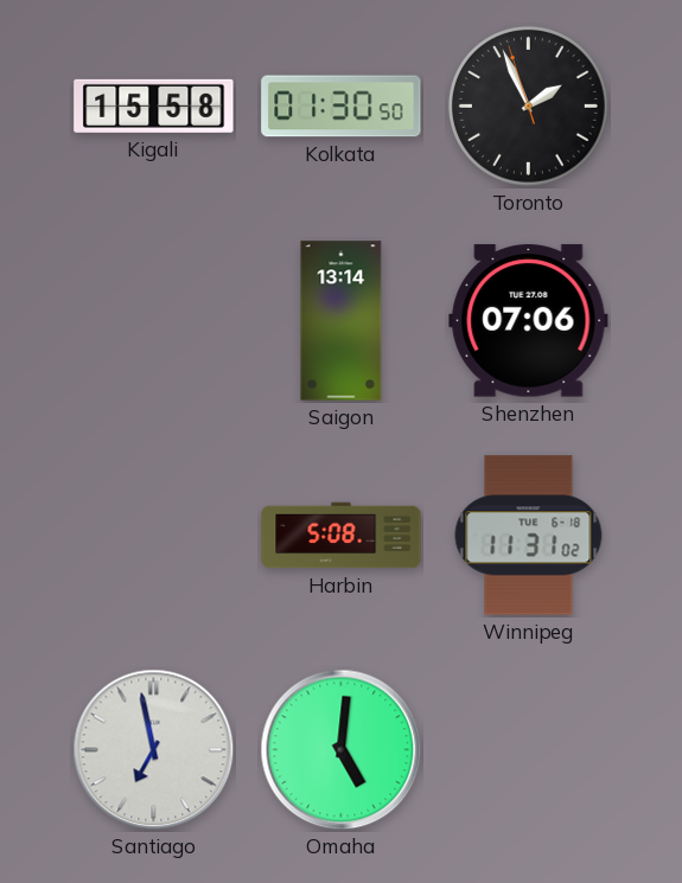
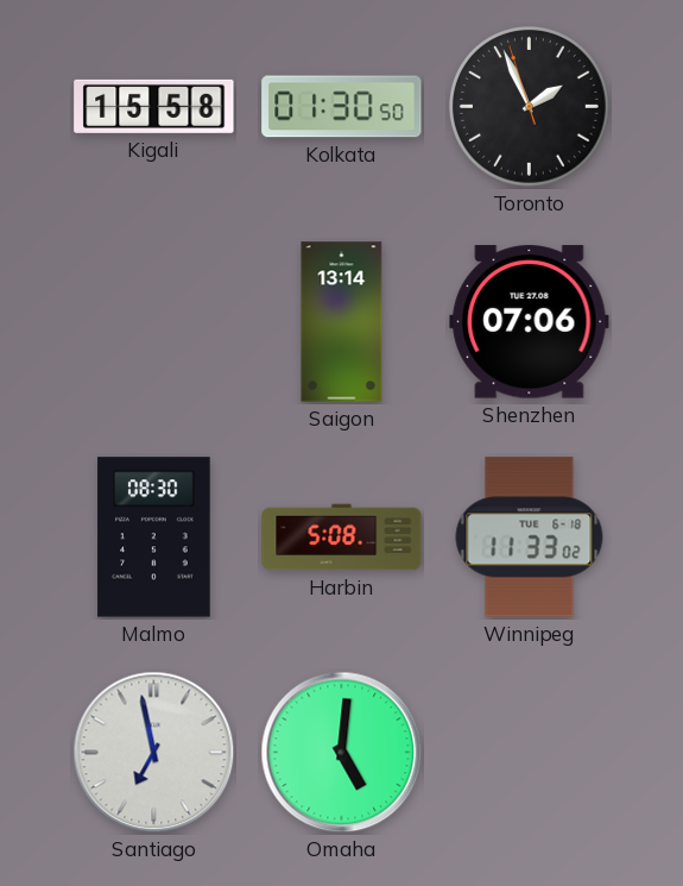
Malmo: none -> 08:30
Winnipeg: 11:31 -> 11:33
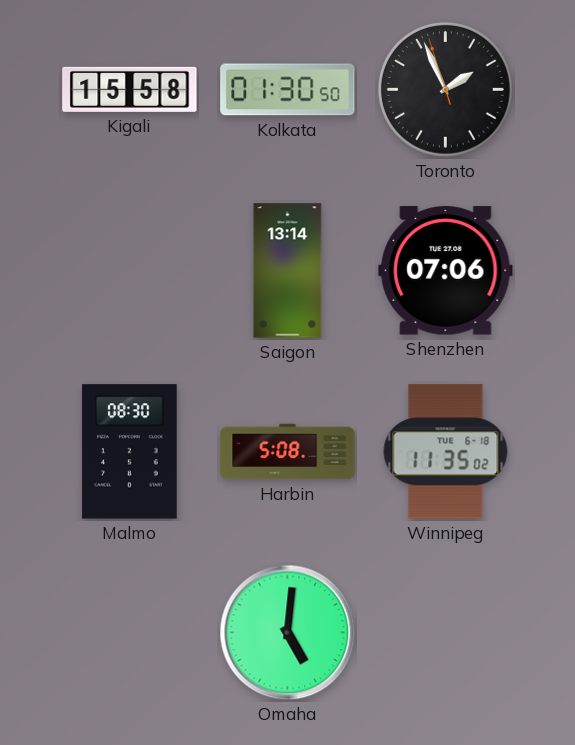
Winnipeg: 11:33 -> 11:35
Santiago: 6:58 -> none
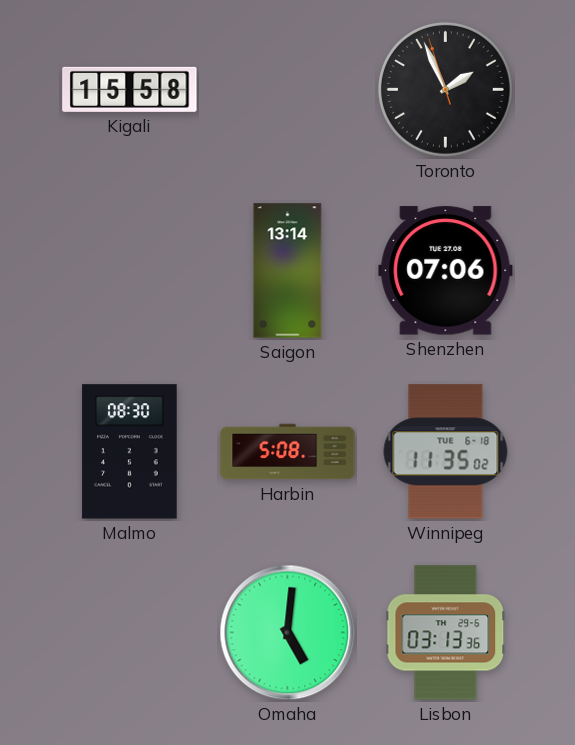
Kolkata: 01:30 -> none
Lisbon: none -> 03:13
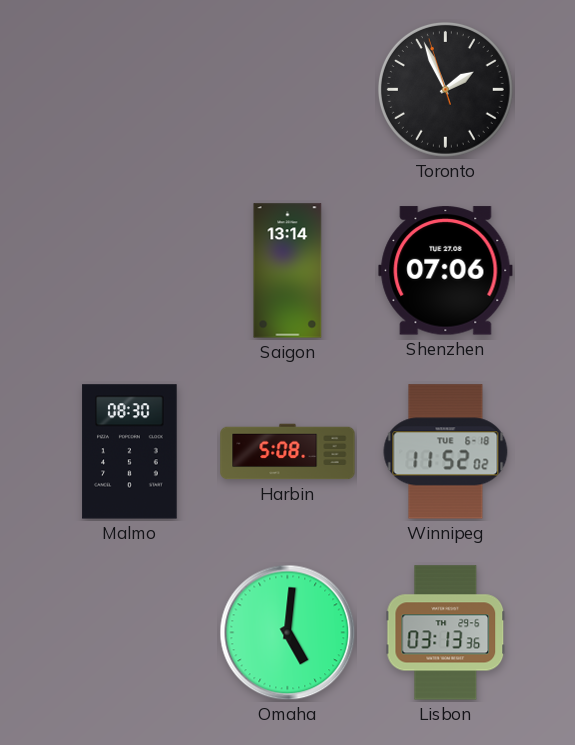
Kigali: 15:58 -> none
Winnipeg: 11:35 -> 11:52
